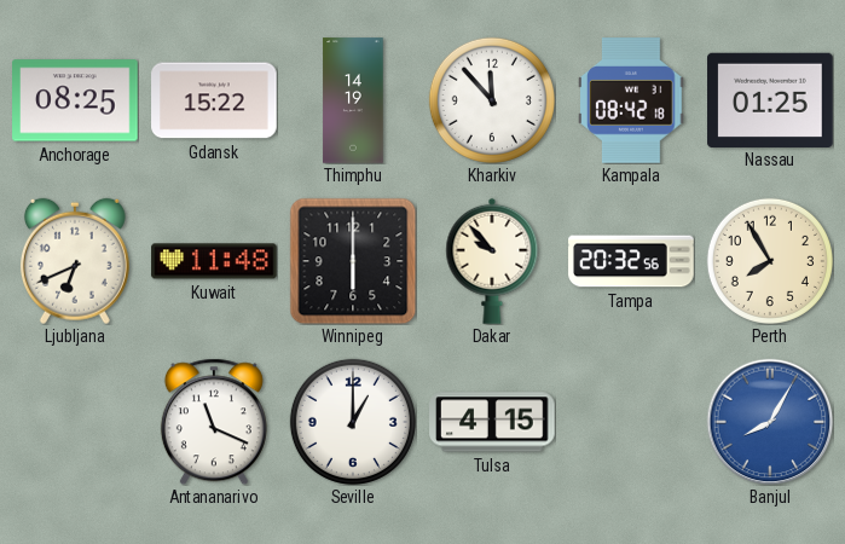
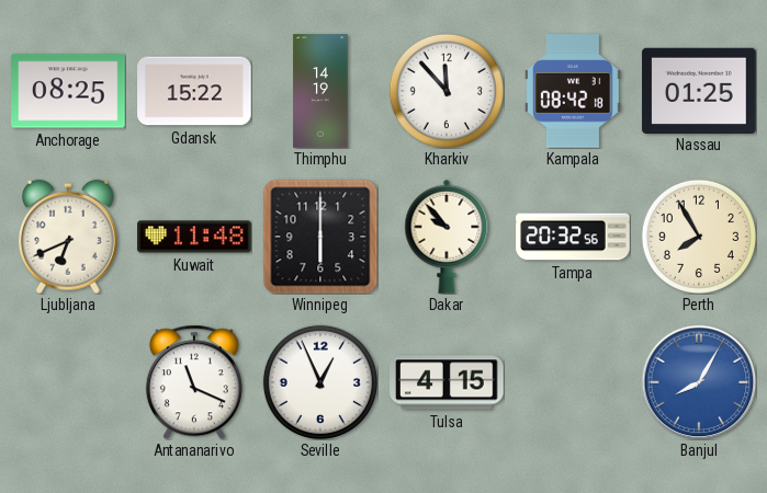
Seville: 1:00 -> 12:56
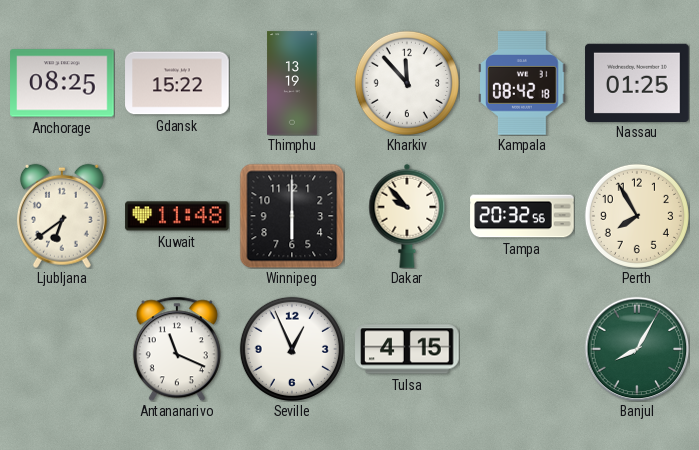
Thimphu: 14:19 -> 13:19
Ljubljana: 6:41 -> 6:39
Banjul dial: blue -> green
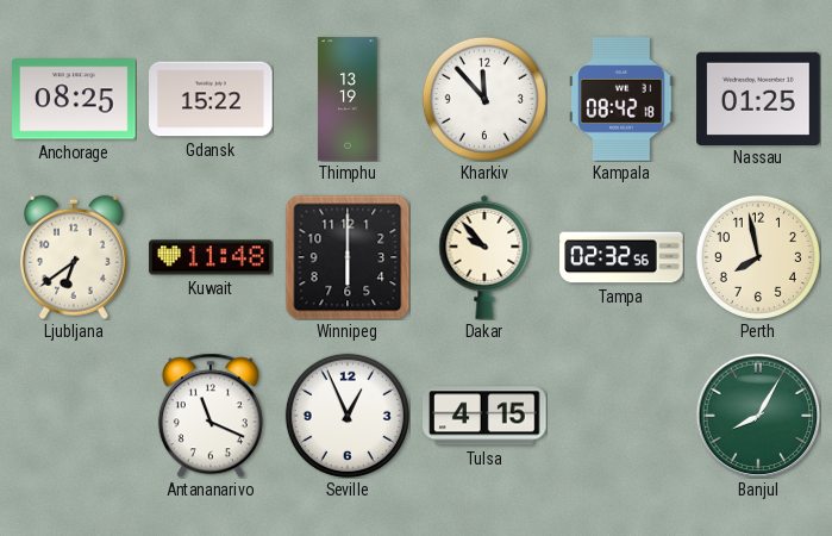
Tampa: 20:32 -> 02:32
Perth: 7:55 -> 7:58
